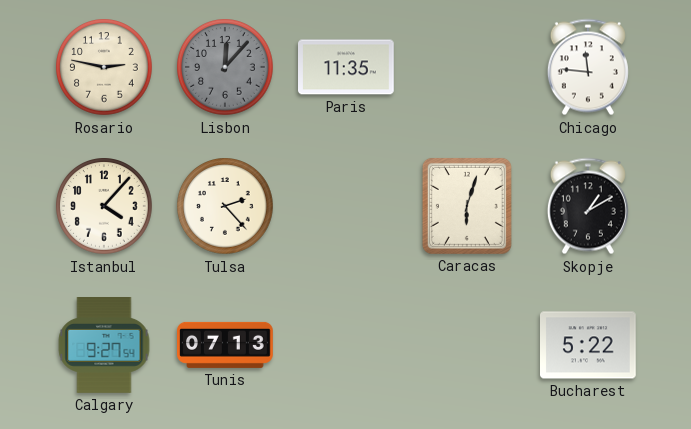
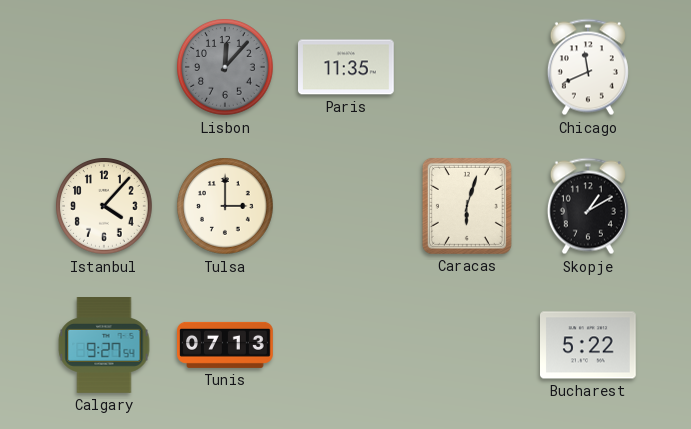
Rosario: 2:47 -> none
Chicago: 11:46 -> 11:41
Tulsa: 2:23 -> 3:00
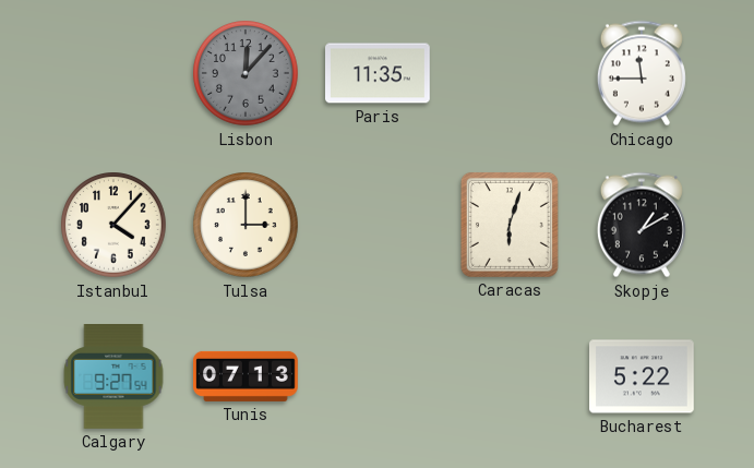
Chicago: 11:41 -> 11:45
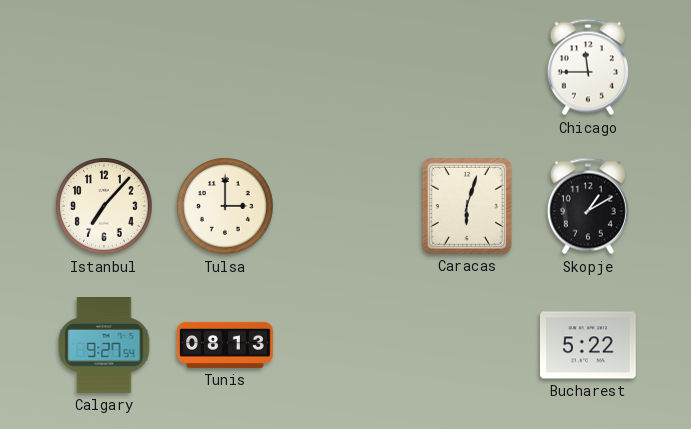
Lisbon: 12:07 -> none
Paris: 11:35 -> none
Istanbul: 4:07 -> 7:07
Tunis: 07:13 -> 08:13
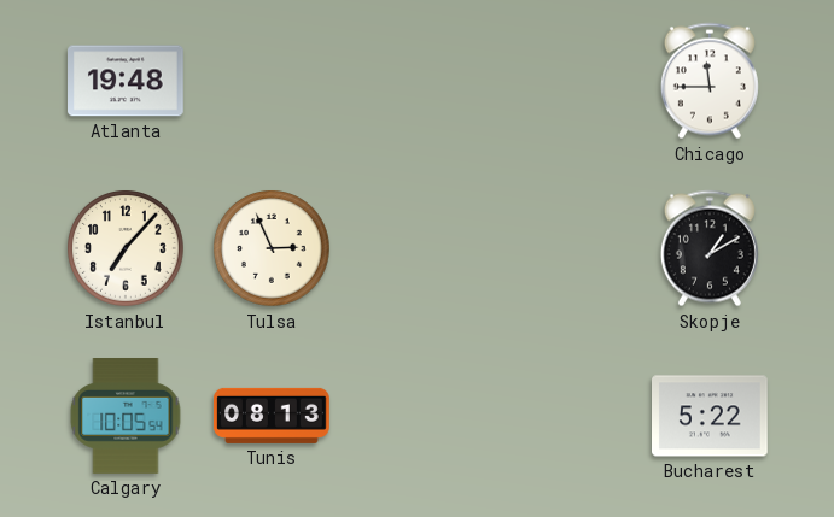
Atlanta: none -> 19:48
Tulsa: 3:00 -> 2:56
Caracas: 6:03 -> none
Calgary: 9:27 -> 10:05
